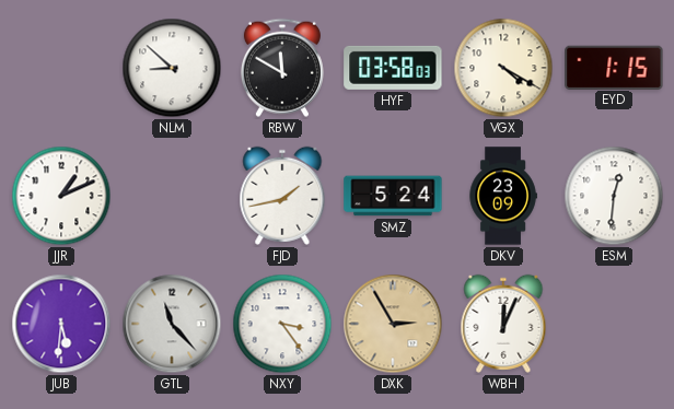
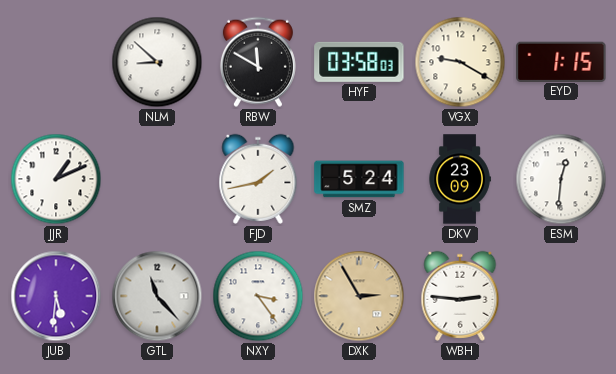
VGX: 4:20 -> 9:20
WBH: 12:04 -> 2:46
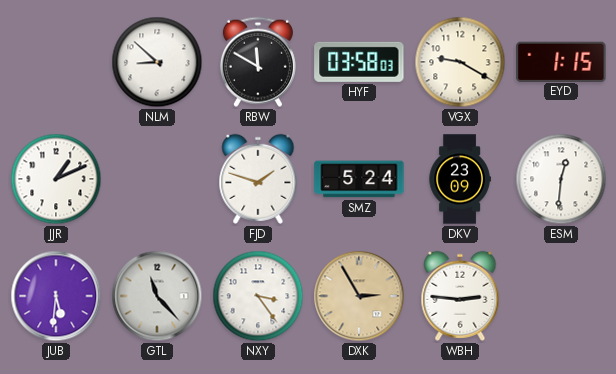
FJD: 1:43 -> 1:48
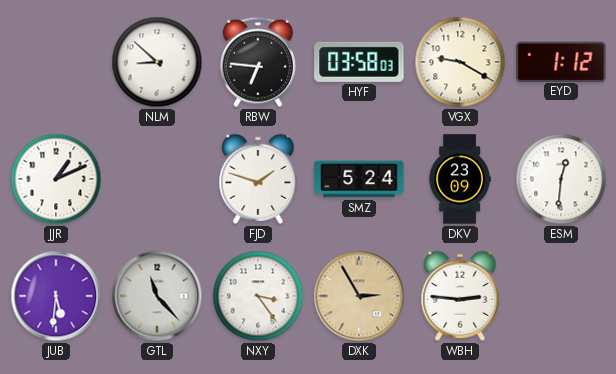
RBW: 11:50 -> 6:46
EYD: 1:15 -> 1:12
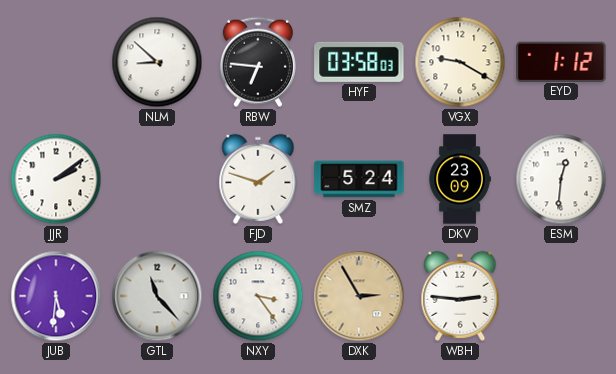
JJR: 1:11 -> 2:09
